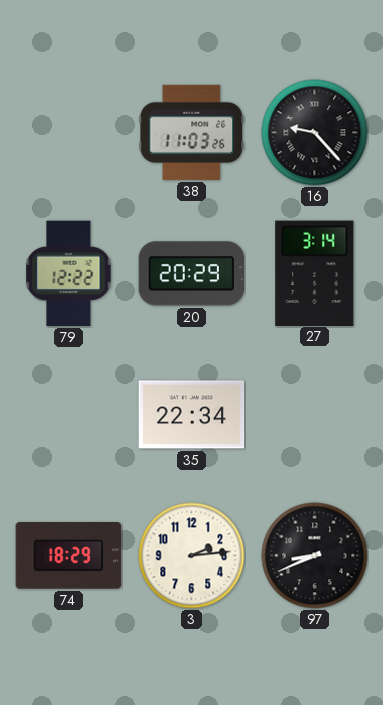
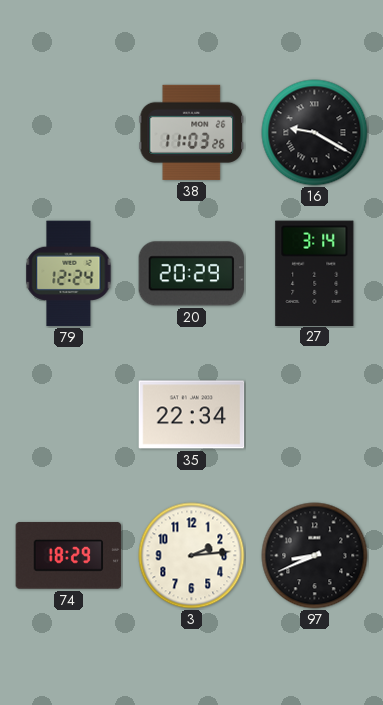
16: 9:23 -> 9:20
79: 12:22 -> 12:24
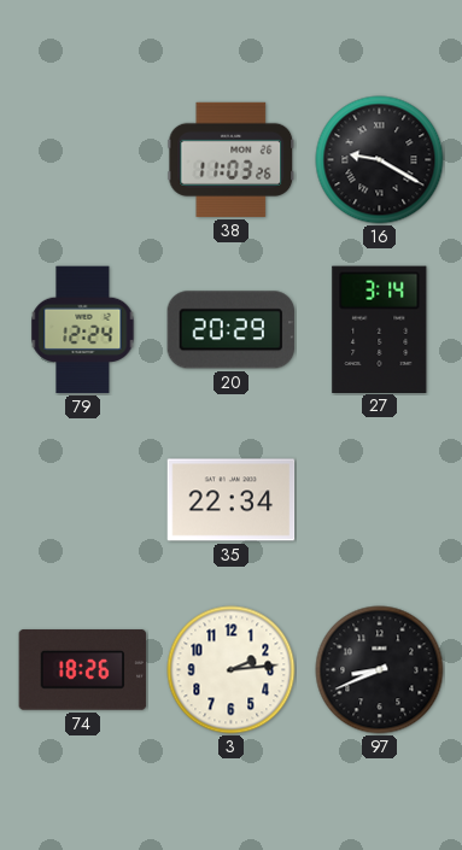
74: 18:29 -> 18:26
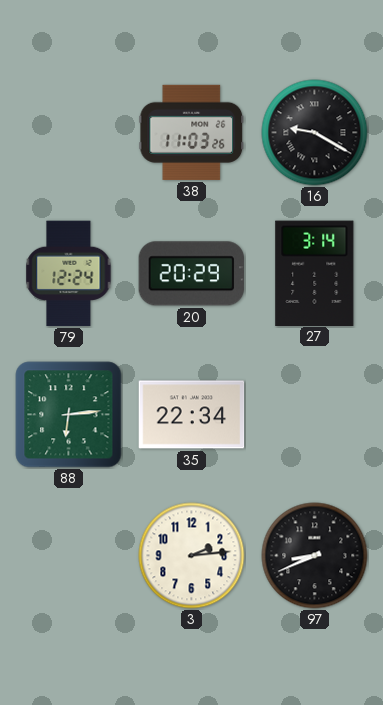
88: none -> 6:14
74: 18:26 -> none
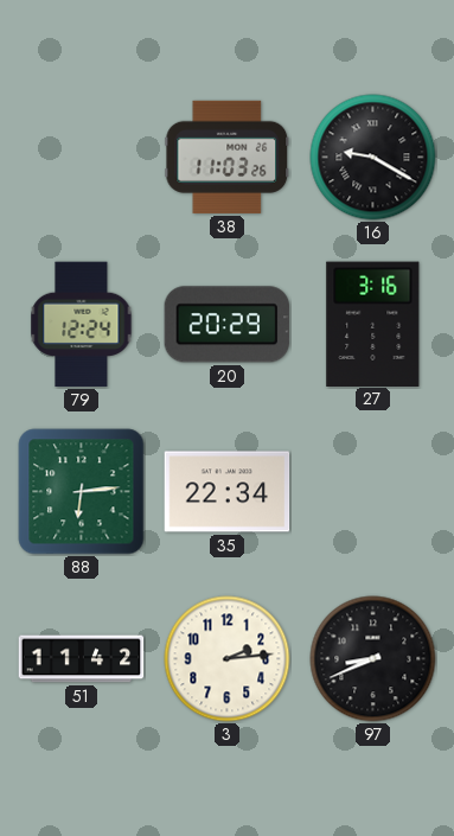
27: 3:14 -> 3:16
51: none -> 11:42
